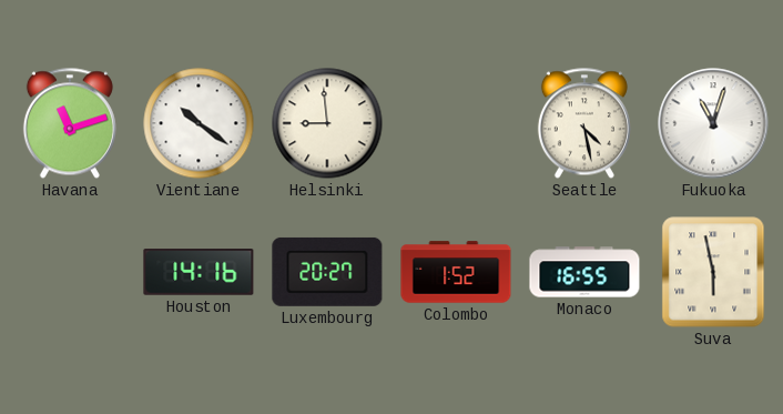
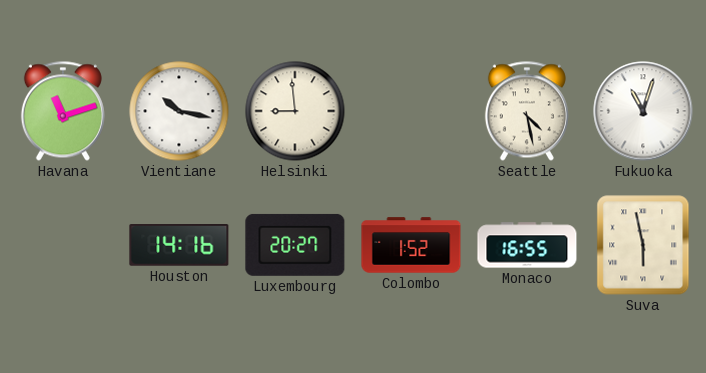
Vientiane: 10:21 -> 10:17
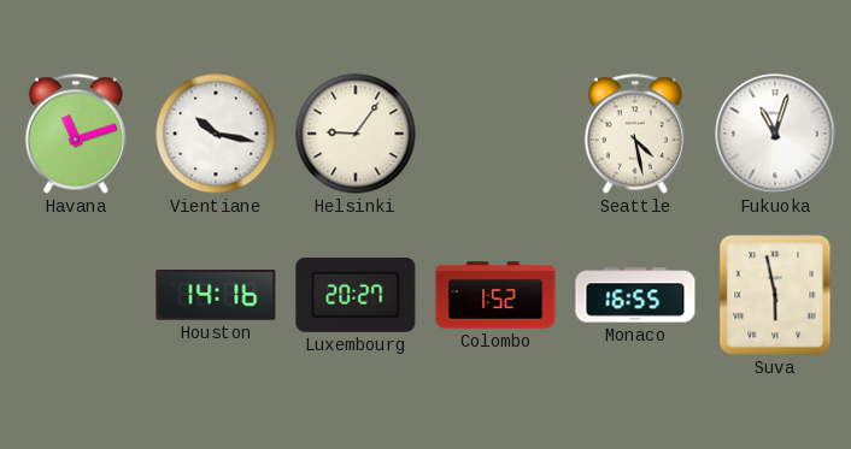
Helsinki: 8:59 -> 9:06
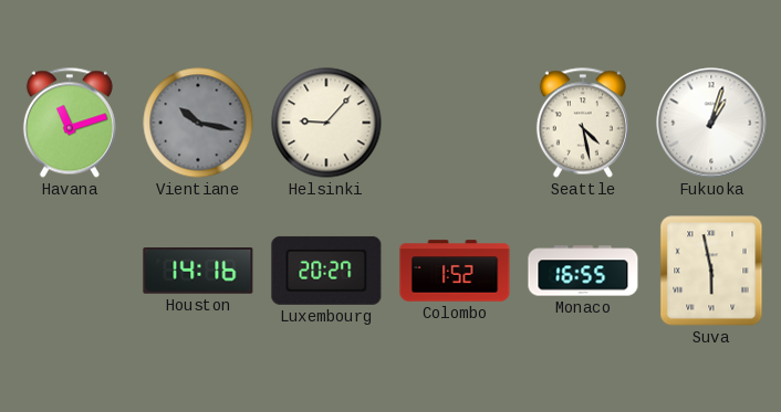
Vientiane dial: white -> grey
Helsinki: 9:06 -> 9:07
Fukuoka: 11:03 -> 1:03
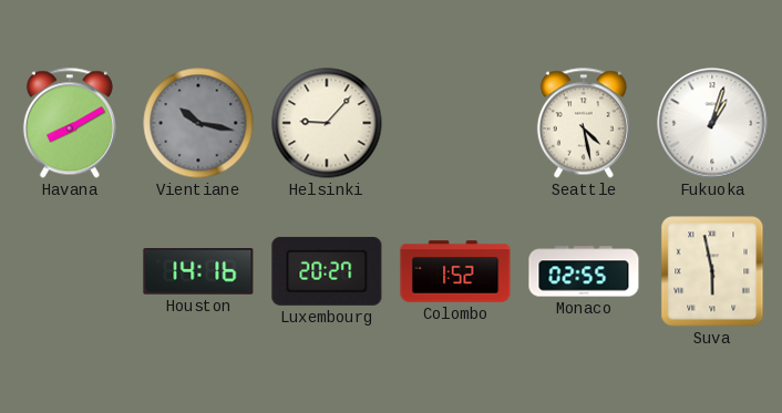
Havana: 11:12 -> 8:10
Monaco: 16:55 -> 02:55
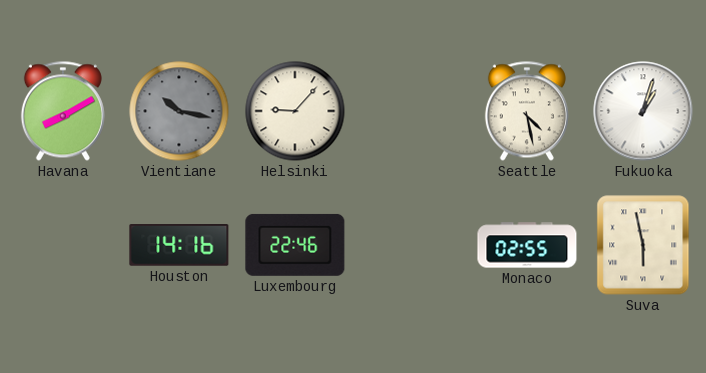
Luxembourg: 20:27 -> 22:46
Colombo: 1:52 -> none
